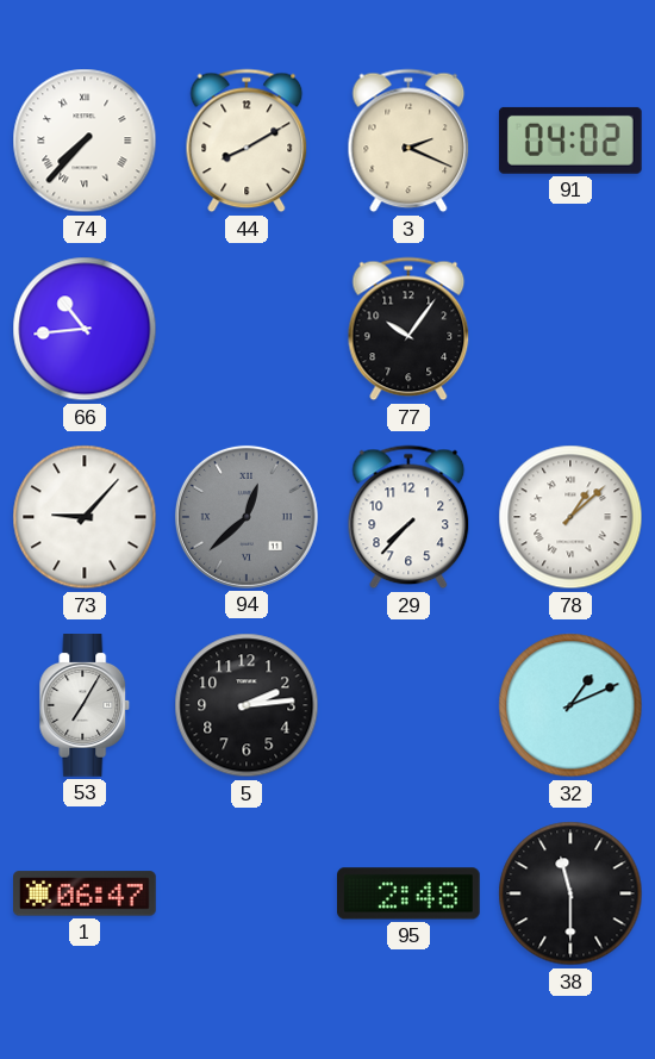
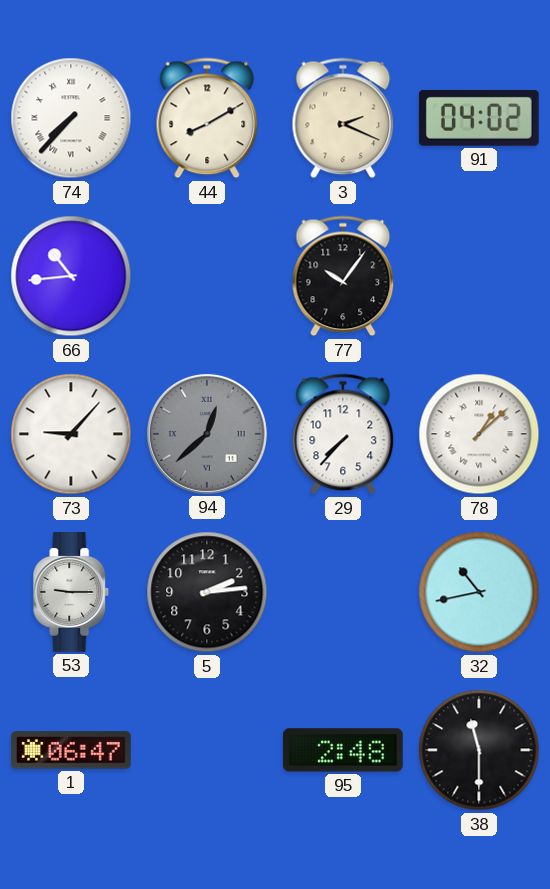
53: 7:05 -> 9:15
32: 1:11 -> 10:43
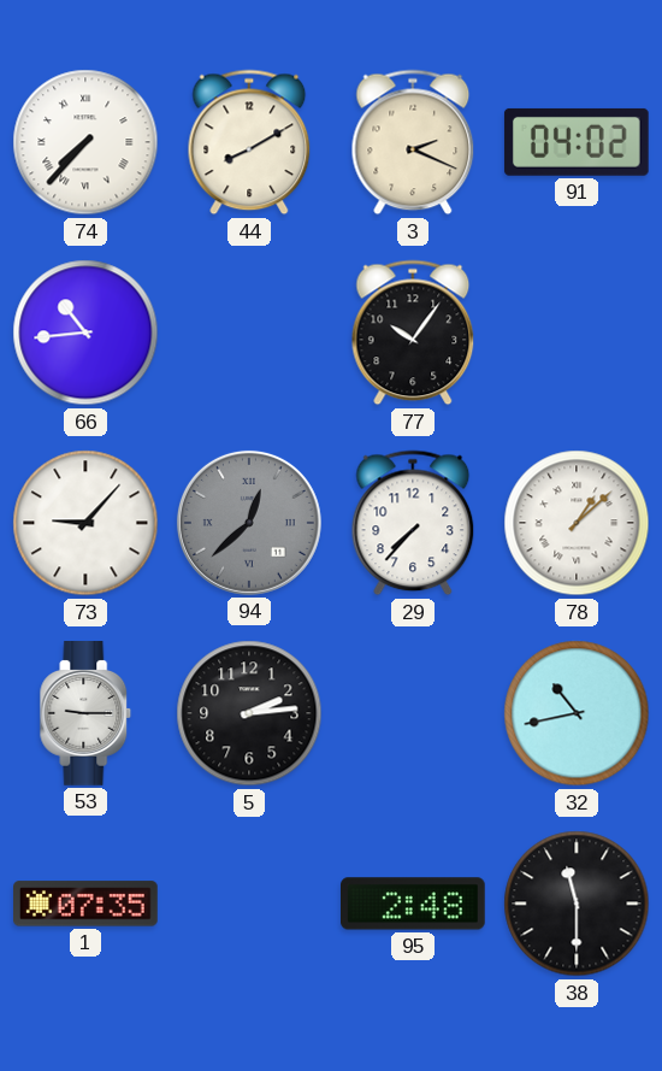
1: 06:47 -> 07:35
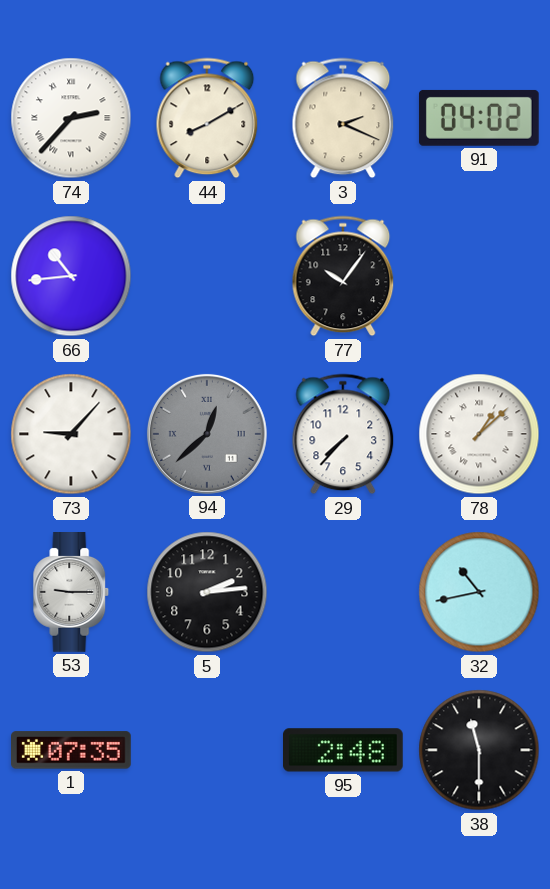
74: 7:37 -> 2:37
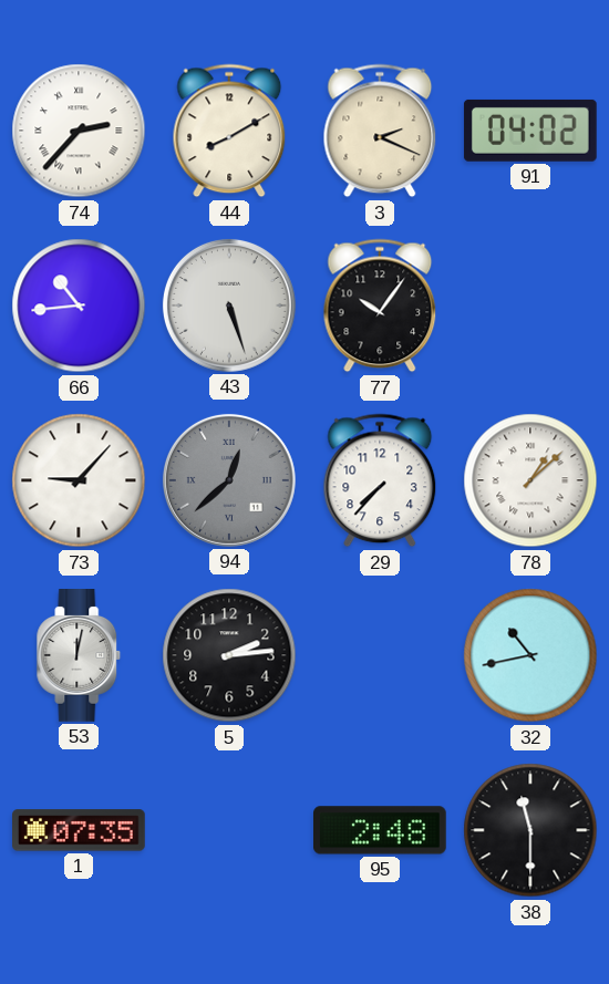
43: none -> 5:27
53: 9:15 -> 12:02
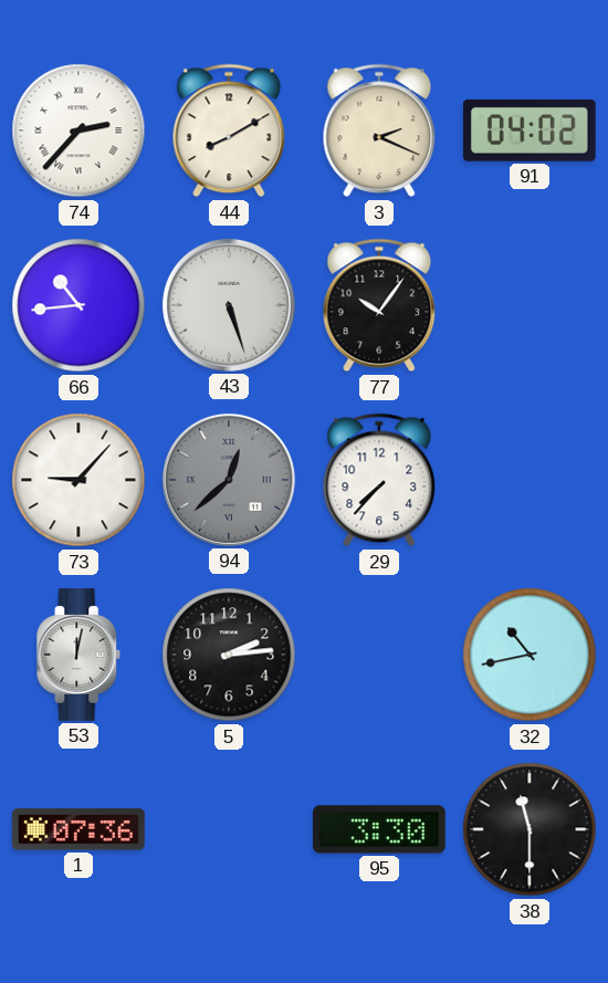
78: 1:08 -> none
1: 07:35 -> 07:36
95: 2:48 -> 3:30
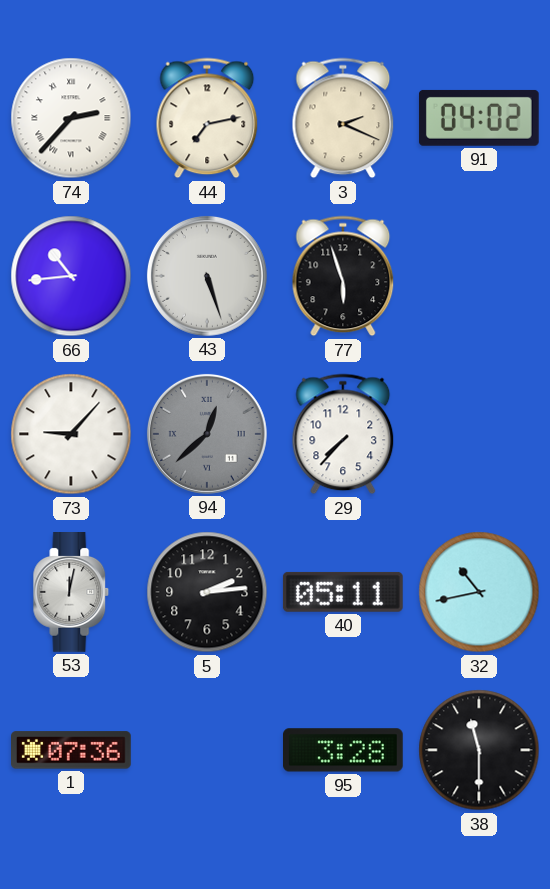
44: 8:10 -> 7:13
77: 10:06 -> 5:57
40: none -> 05:11
95: 3:30 -> 3:28
